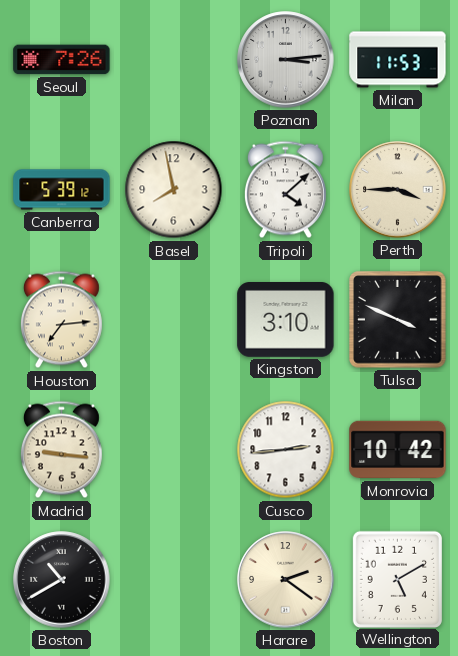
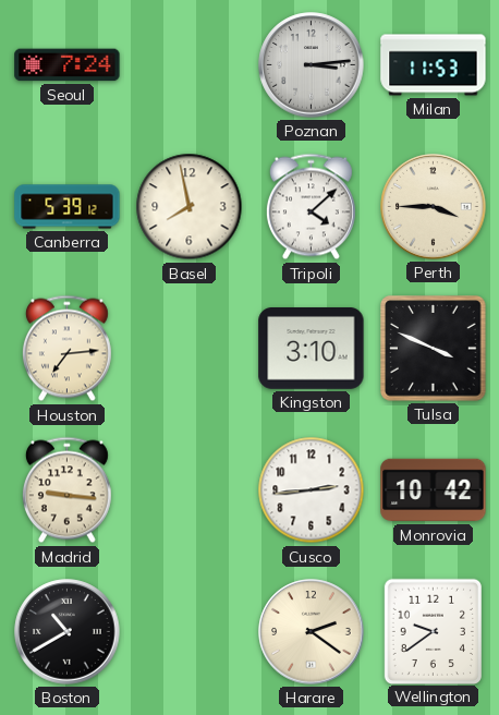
Seoul: 7:26 -> 7:24
Wellington: 5:10 -> 9:39
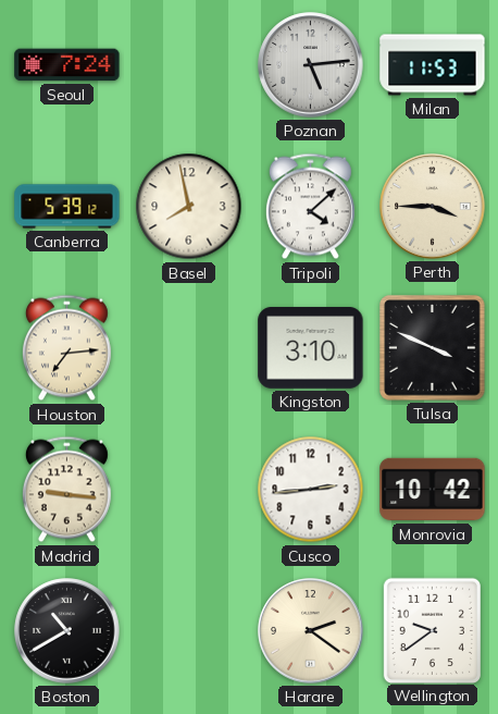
Poznan: 3:14 -> 5:14
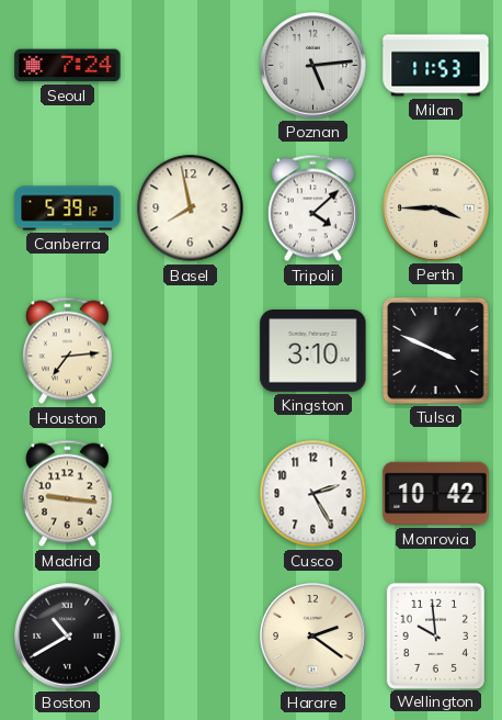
Cusco: 2:44 -> 2:25
Wellington: 9:39 -> 9:59
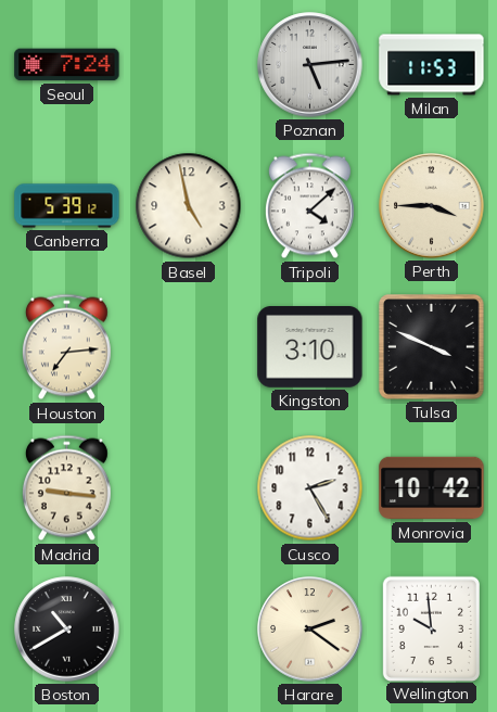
Basel: 7:58 -> 4:58
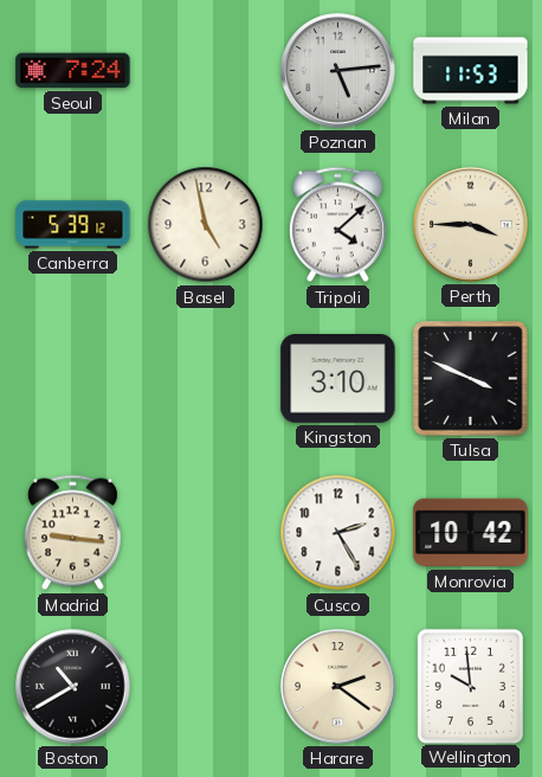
Houston: 7:14 -> none
